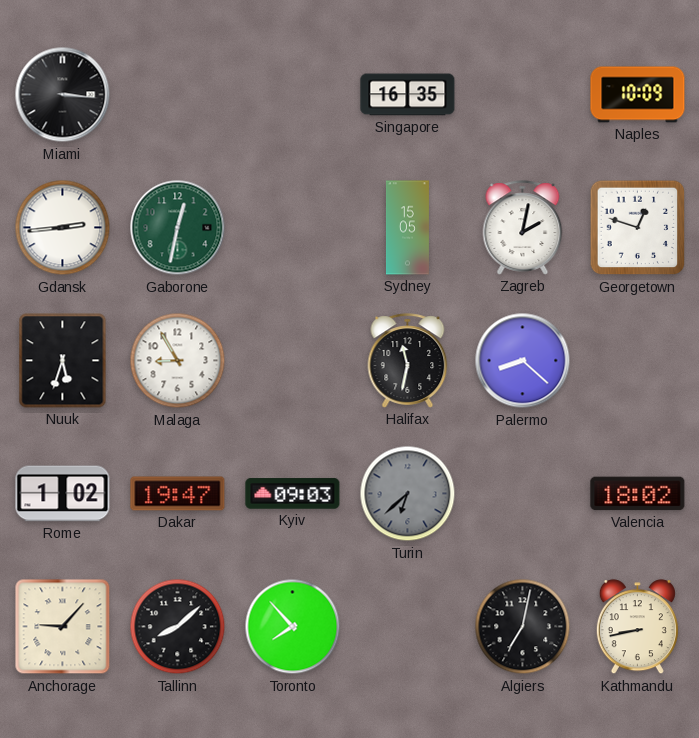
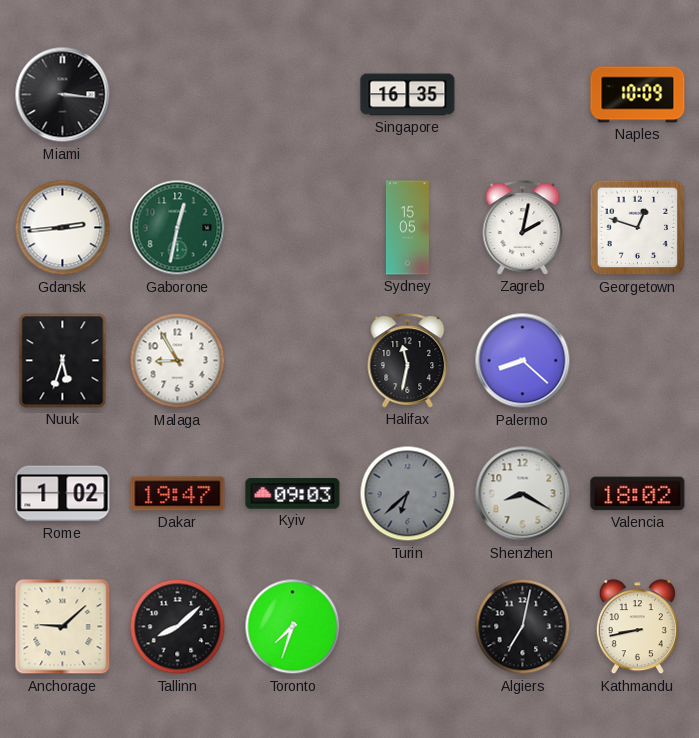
Shenzhen: none -> 8:20
Anchorage: 9:07 -> 9:08
Toronto: 7:53 -> 7:33
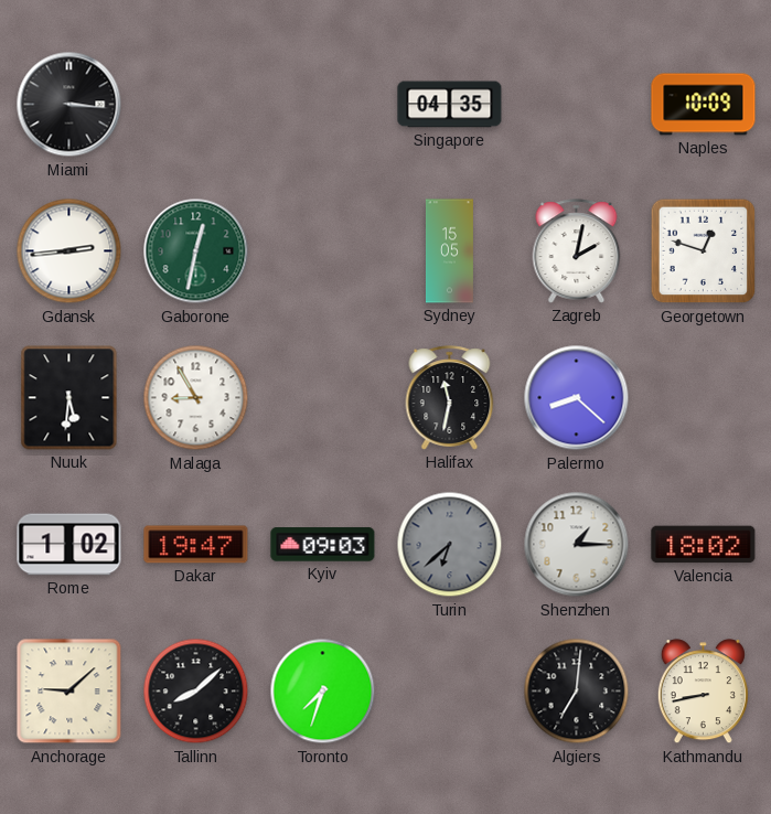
Singapore: 16:35 -> 04:35
Nuuk: 5:33 -> 5:31
Shenzhen: 8:20 -> 1:15
Algiers: 7:02 -> 7:01
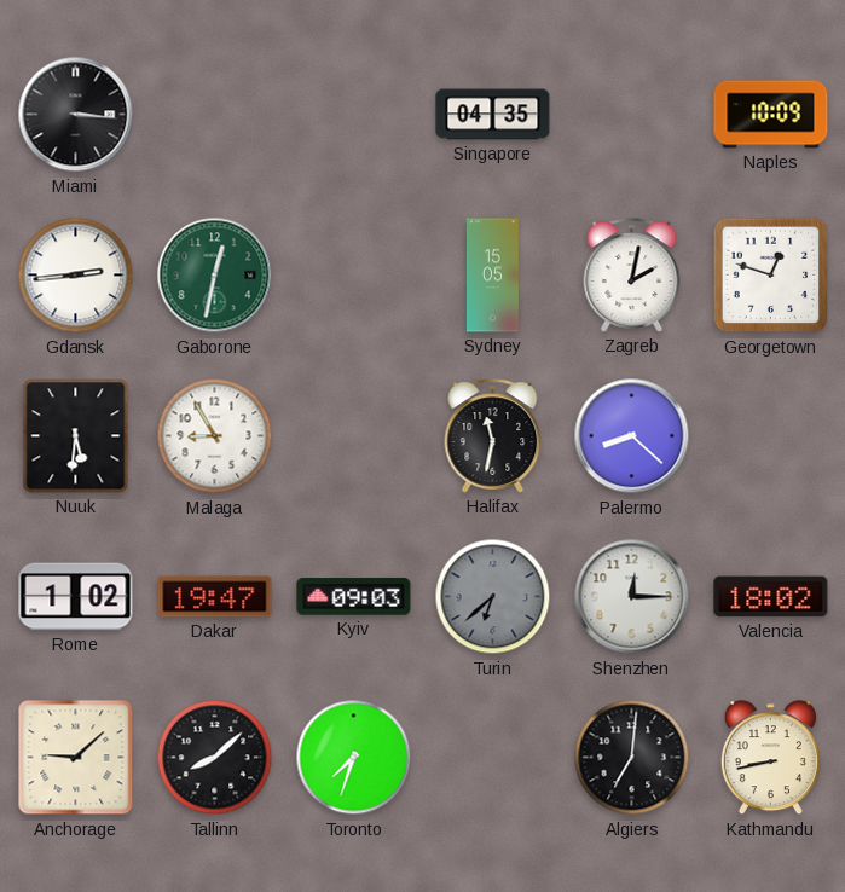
Shenzhen: 1:15 -> 12:15
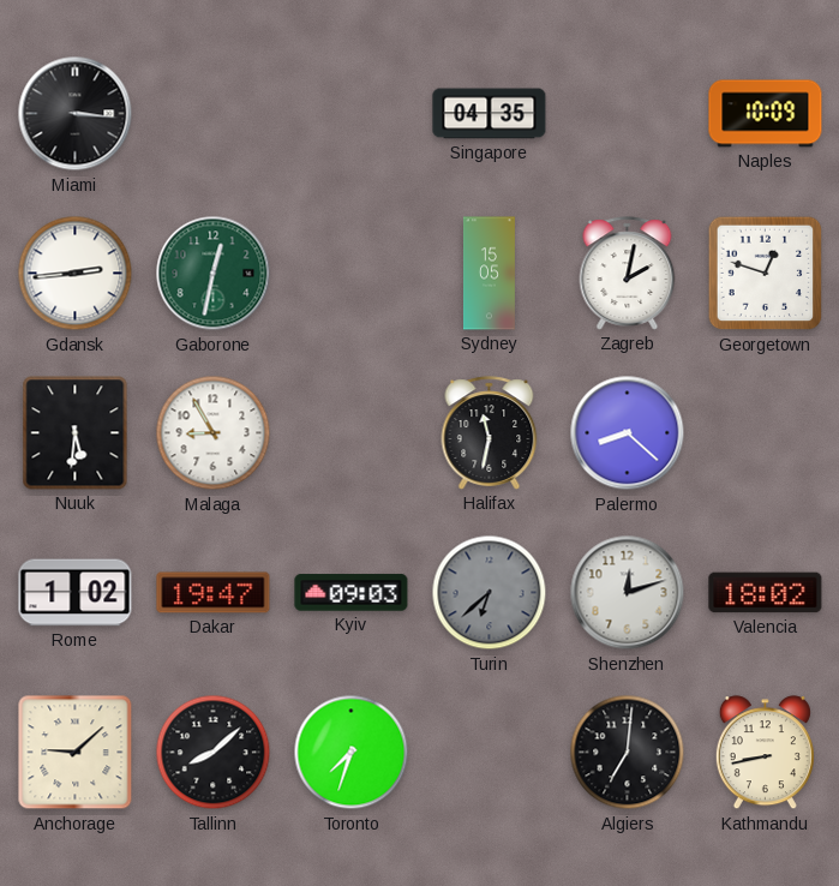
Shenzhen: 12:15 -> 12:12
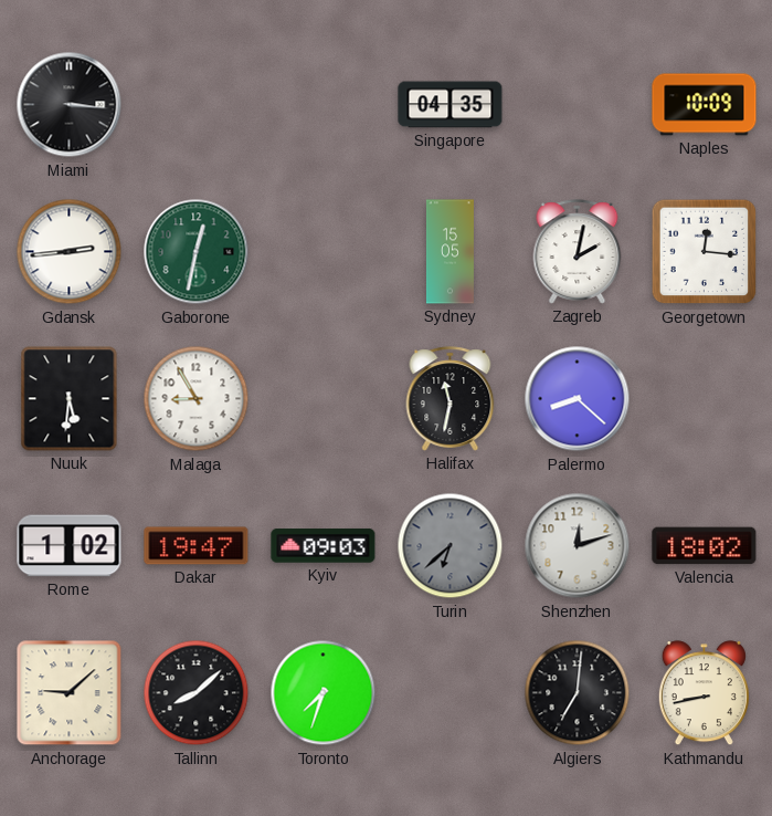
Georgetown: 12:48 -> 12:16
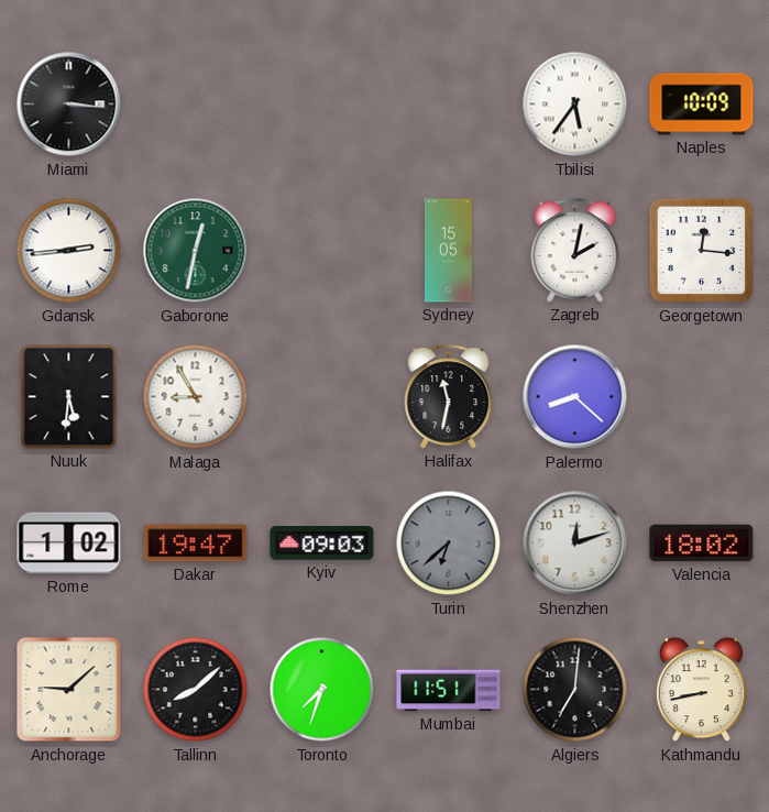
Singapore: 04:35 -> none
Tbilisi: none -> 5:36
Mumbai: none -> 11:51
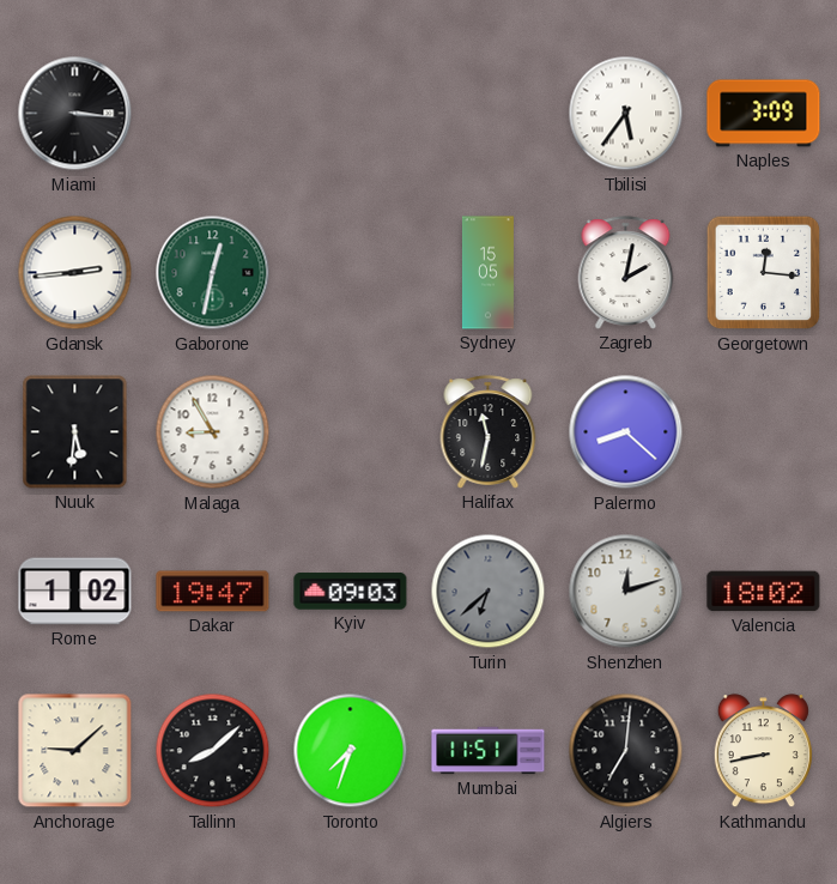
Naples: 10:09 -> 3:09
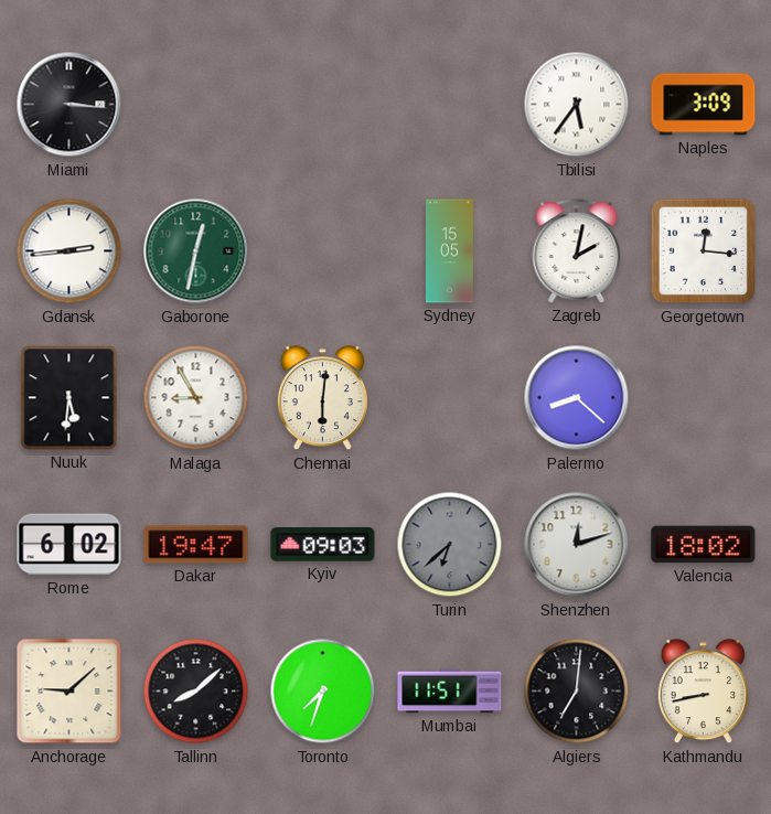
Chennai: none -> 6:01
Halifax: 11:32 -> none
Rome: 1:02 -> 6:02
